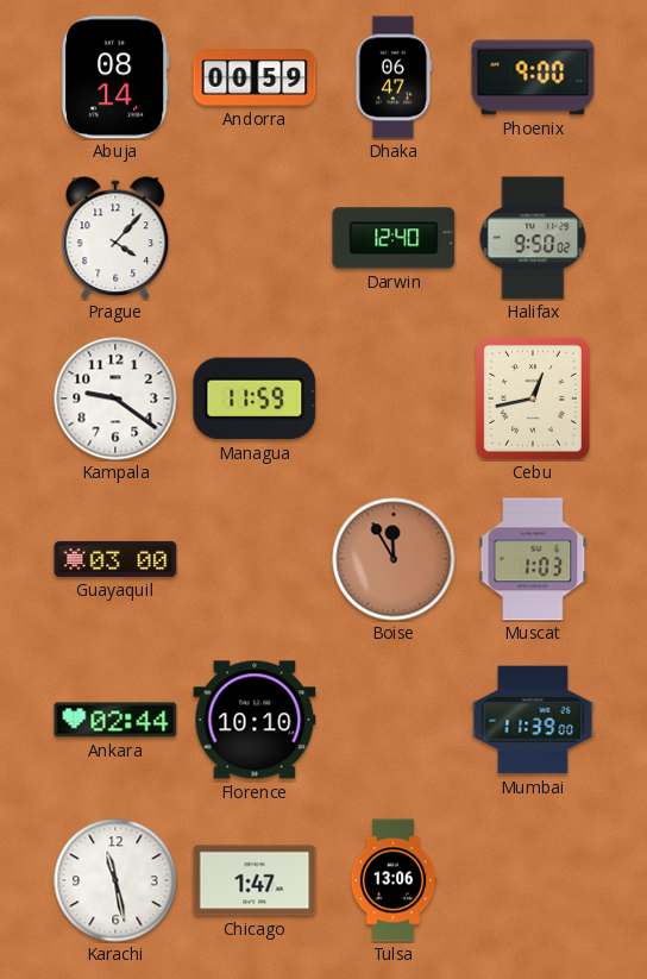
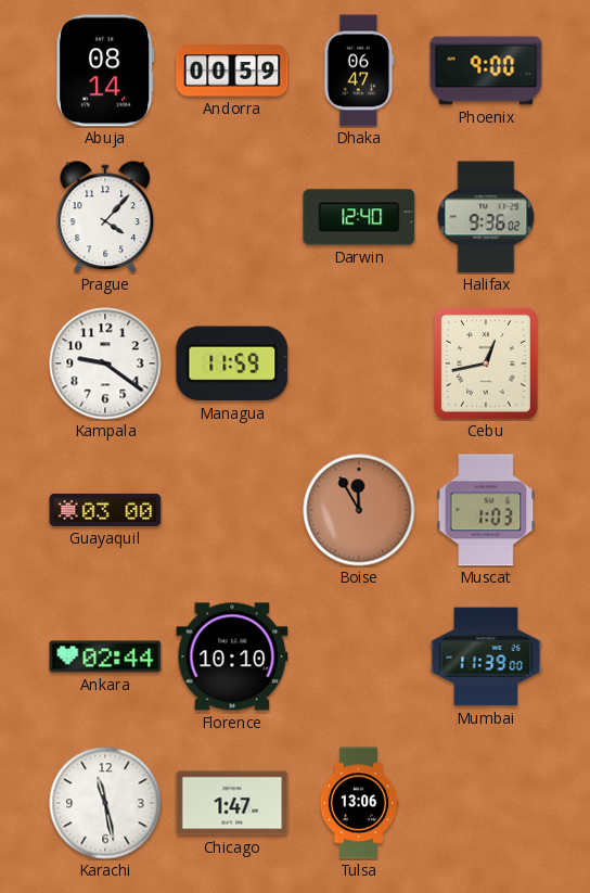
Halifax: 9:50 -> 9:36
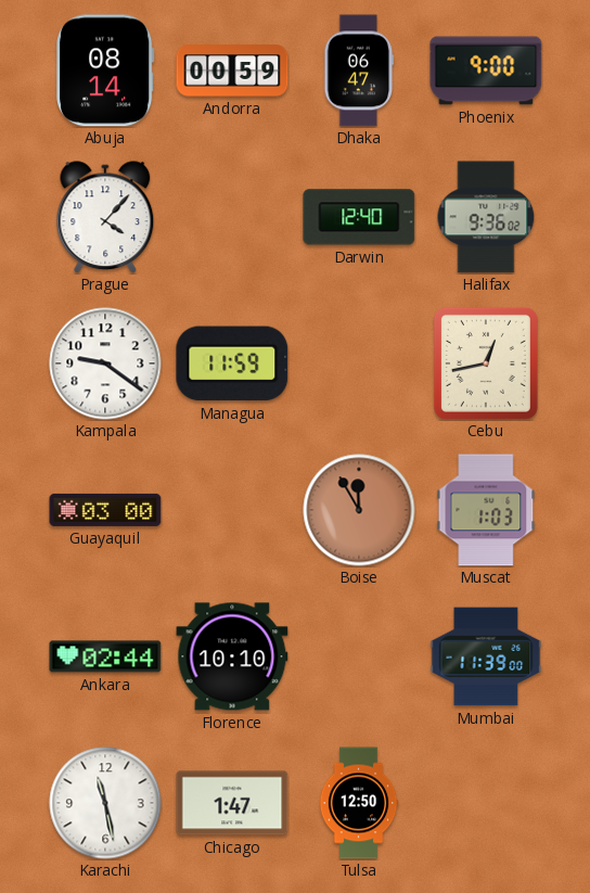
Tulsa: 13:06 -> 12:50
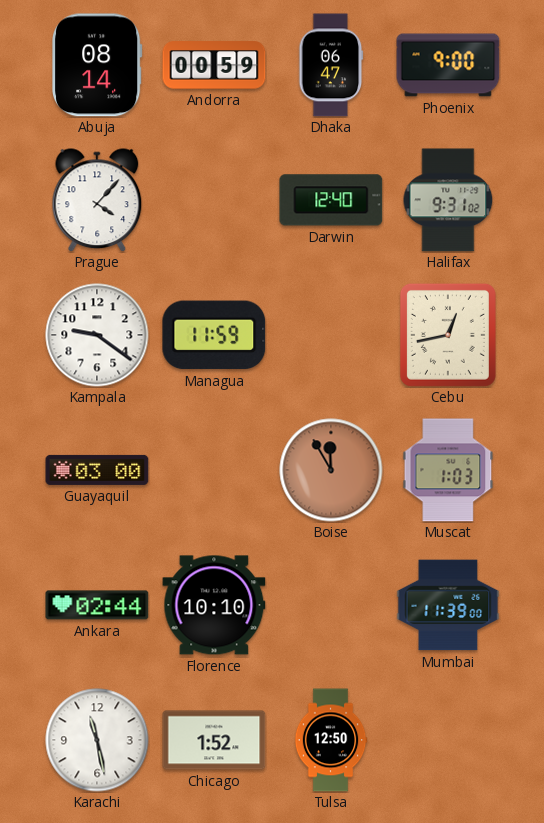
Halifax: 9:36 -> 9:31
Chicago: 1:47 -> 1:52
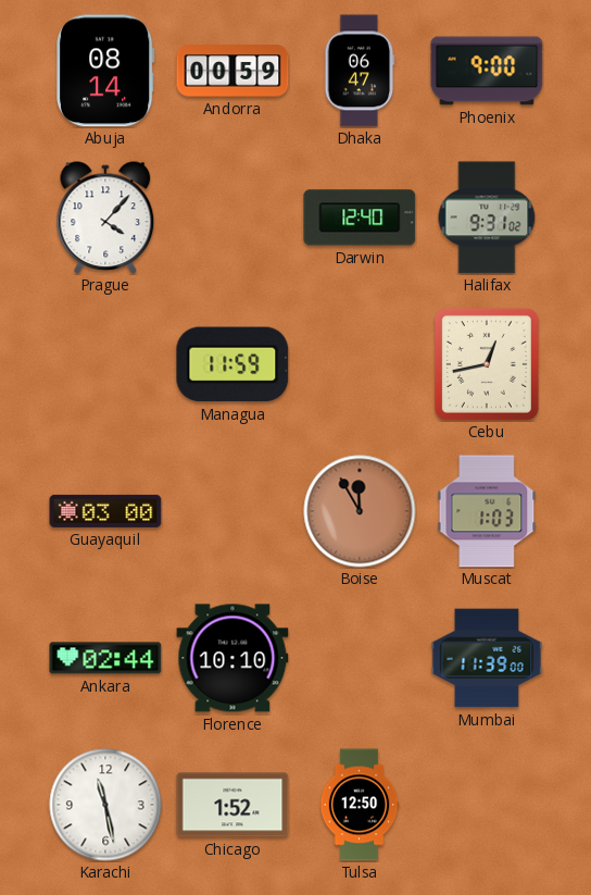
Kampala: 9:21 -> none
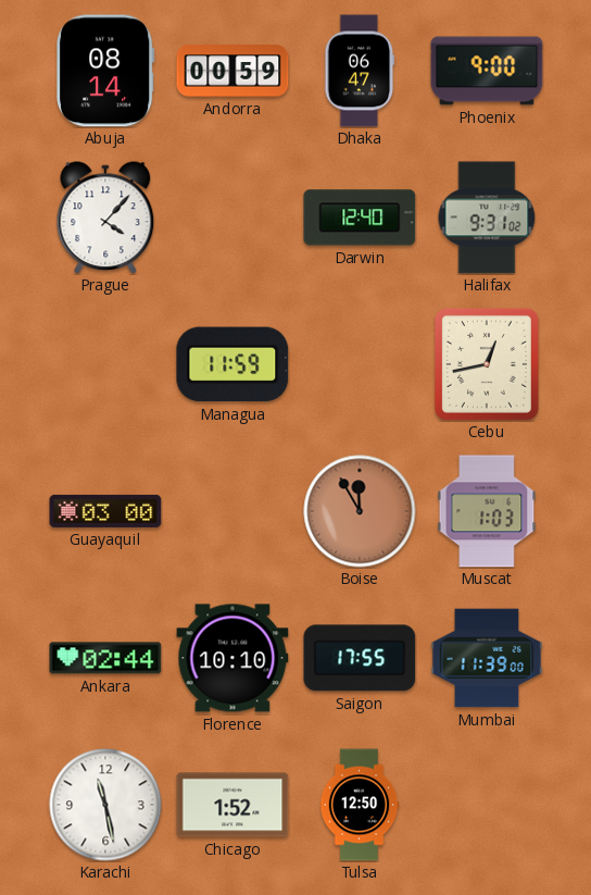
Saigon: none -> 17:55
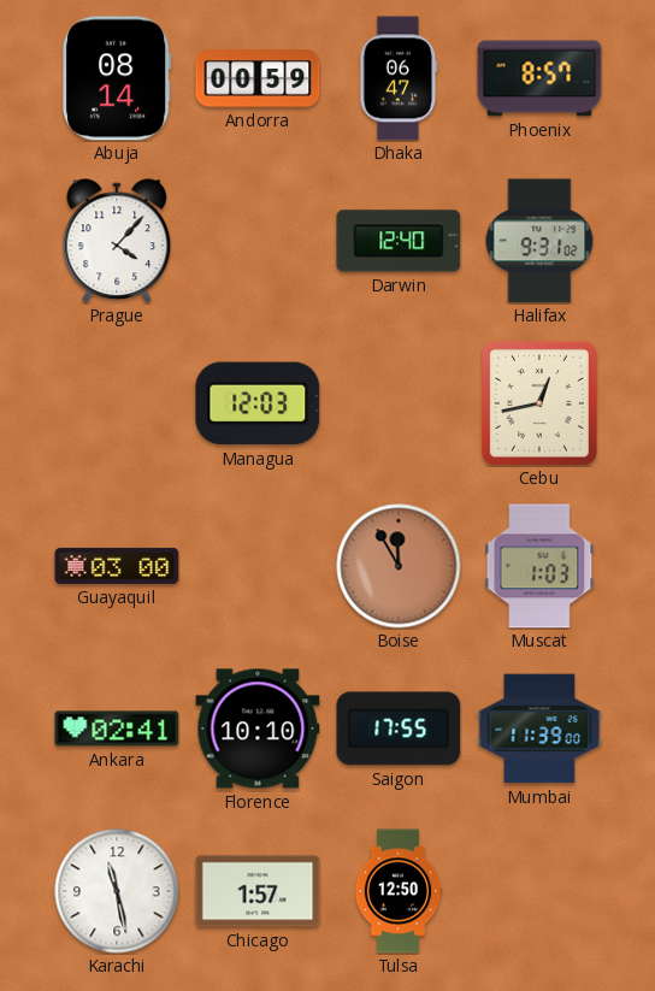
Phoenix: 9:00 -> 8:57
Managua: 11:59 -> 12:03
Ankara: 02:44 -> 02:41
Chicago: 1:52 -> 1:57
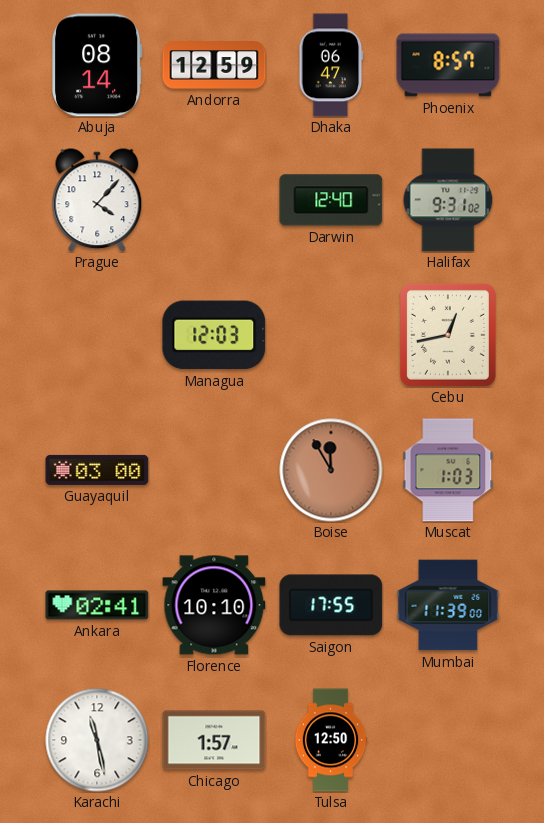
Andorra: 00:59 -> 12:59
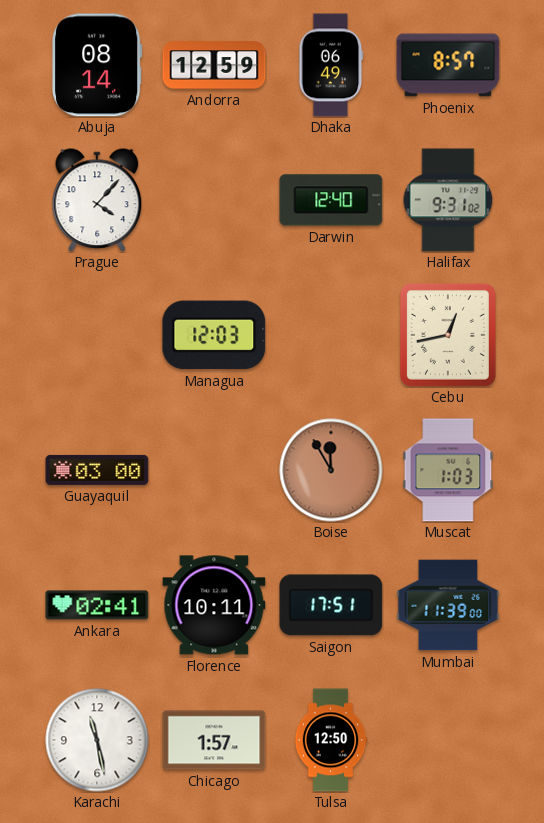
Dhaka: 06:47 -> 06:49
Florence: 10:10 -> 10:11
Saigon: 17:55 -> 17:51
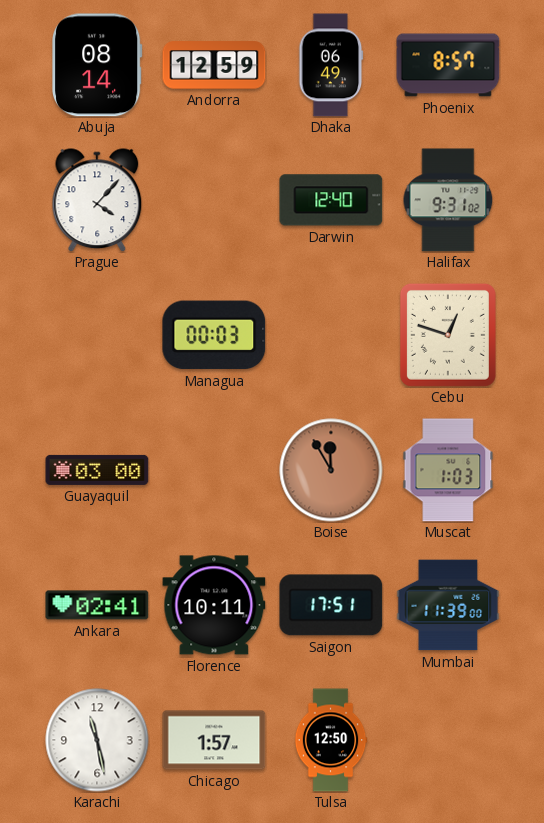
Managua: 12:03 -> 00:03
Cebu: 12:43 -> 12:48
